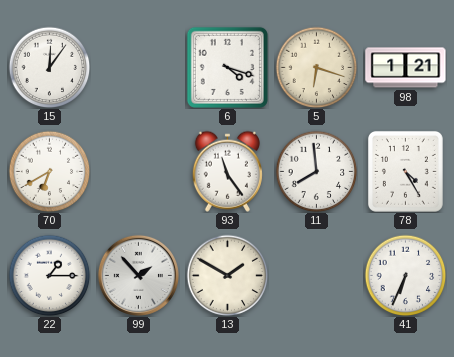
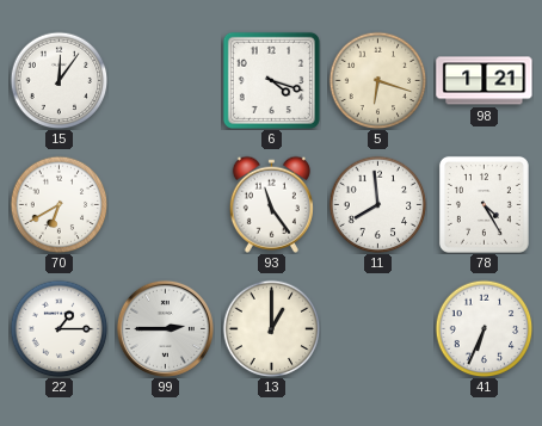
99: 1:53 -> 2:45
13: 1:50 -> 1:00
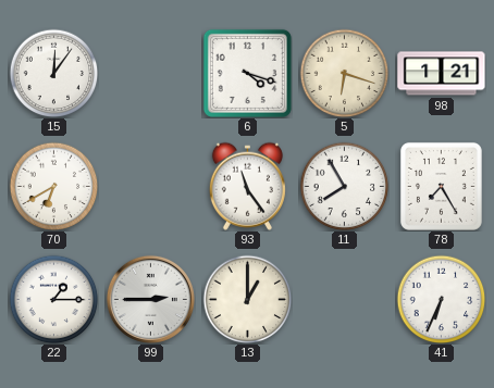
11: 7:59 -> 7:55
78: 4:25 -> 7:25
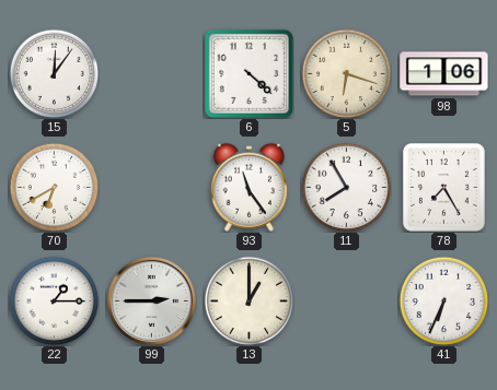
6: 4:18 -> 4:22
98: 1:21 -> 1:06
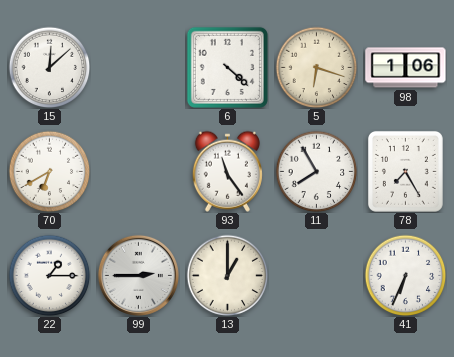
15: 12:06 -> 12:08
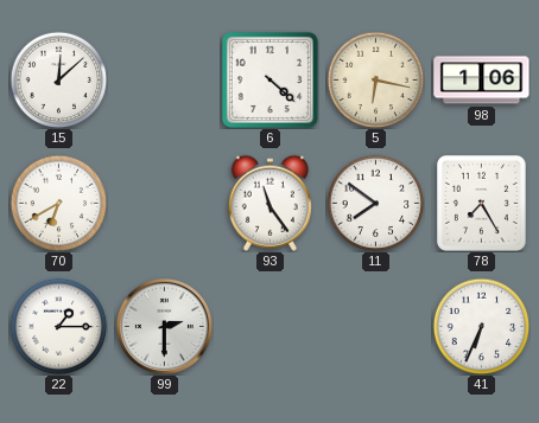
5: 6:18 -> 6:17
11: 7:55 -> 7:51
99: 2:45 -> 2:30
13: 1:00 -> none
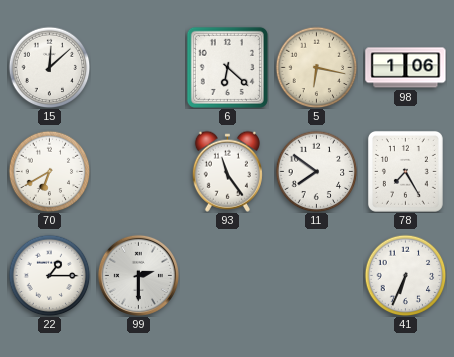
6: 4:22 -> 6:22
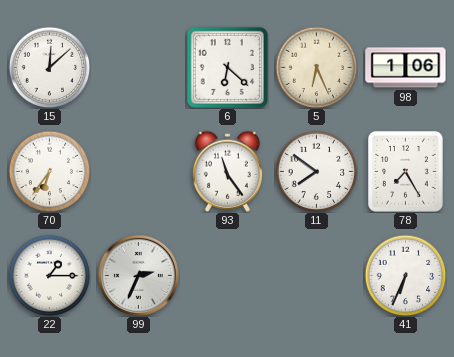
5: 6:17 -> 6:26
70: 6:40 -> 6:36
99: 2:30 -> 2:34
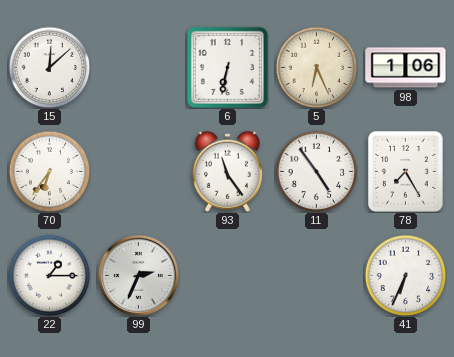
6: 6:22 -> 6:32
11: 7:51 -> 4:54
